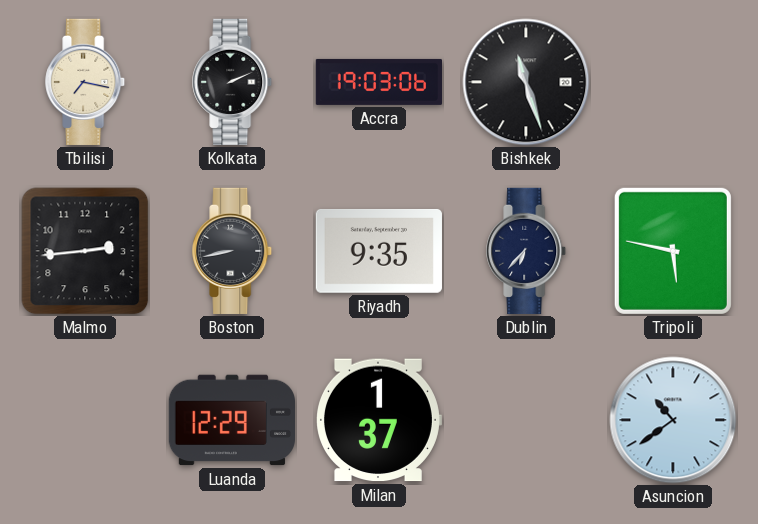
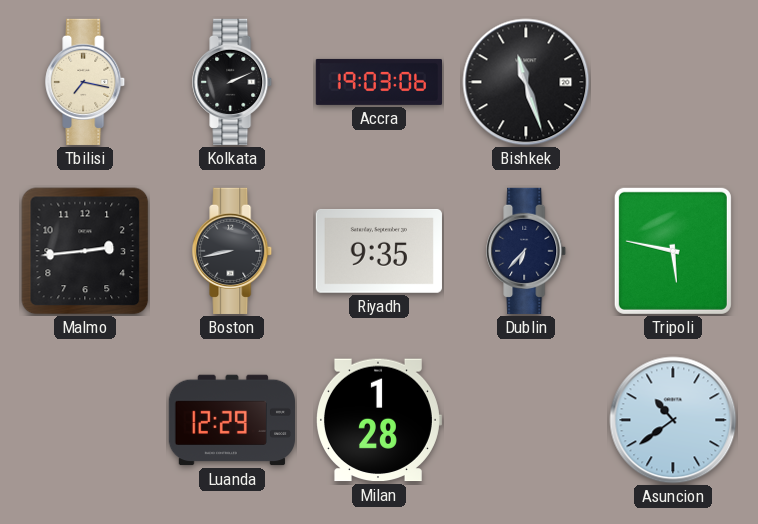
Milan: 1:37 -> 1:28
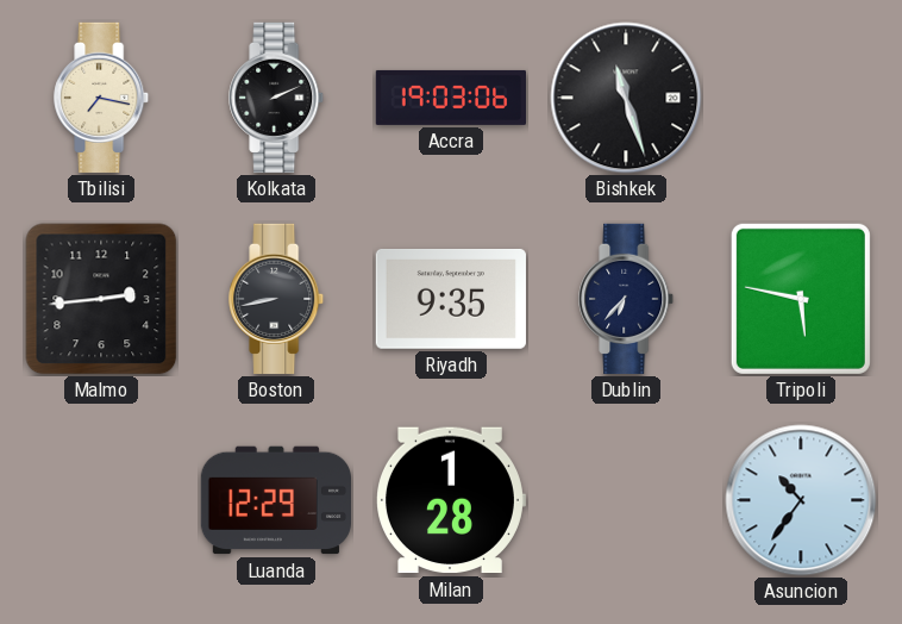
Asuncion: 10:39 -> 10:36
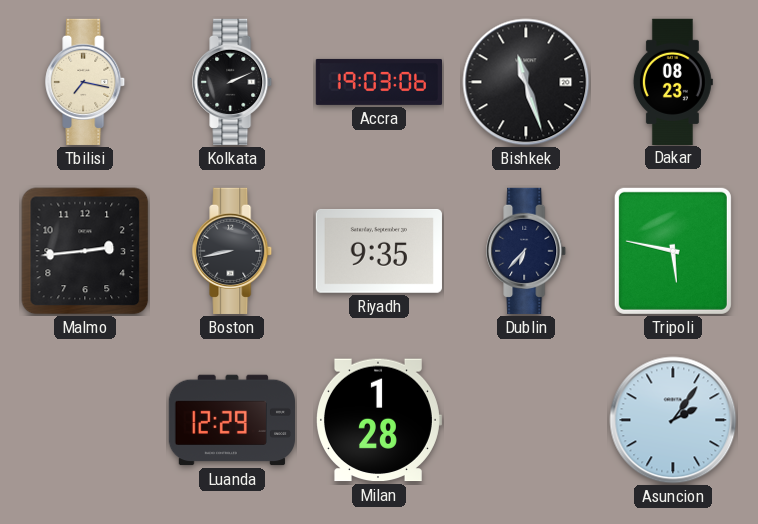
Dakar: none -> 08:23
Asuncion: 10:36 -> 2:06
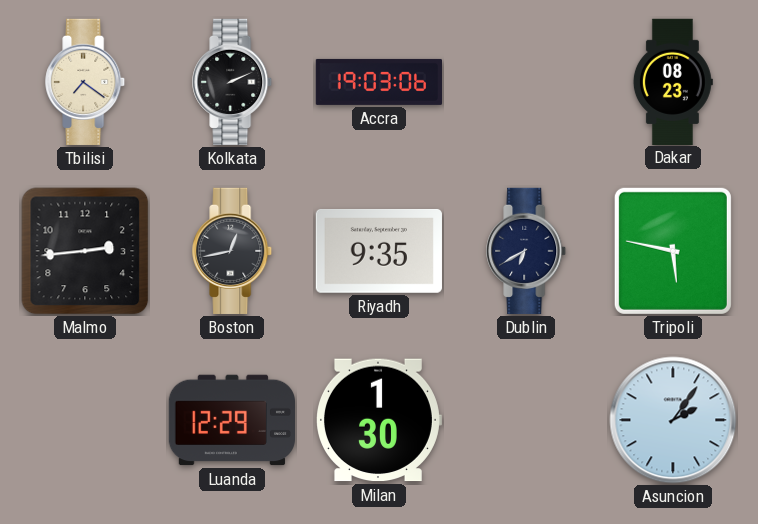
Tbilisi: 7:17 -> 7:21
Bishkek: 11:27 -> none
Boston: 8:43 -> 12:43
Dublin: 6:37 -> 6:40
Milan: 1:28 -> 1:30
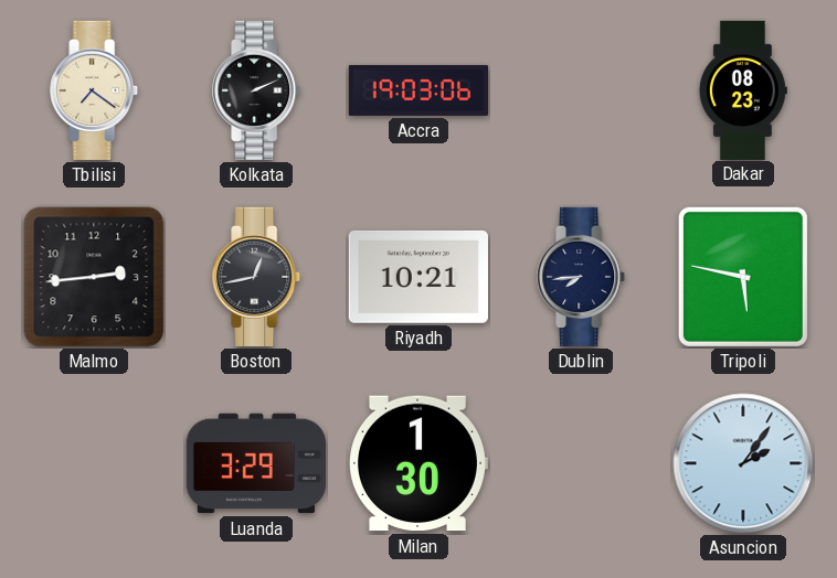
Riyadh: 9:35 -> 10:21
Dublin: 6:40 -> 7:44
Luanda: 12:29 -> 3:29
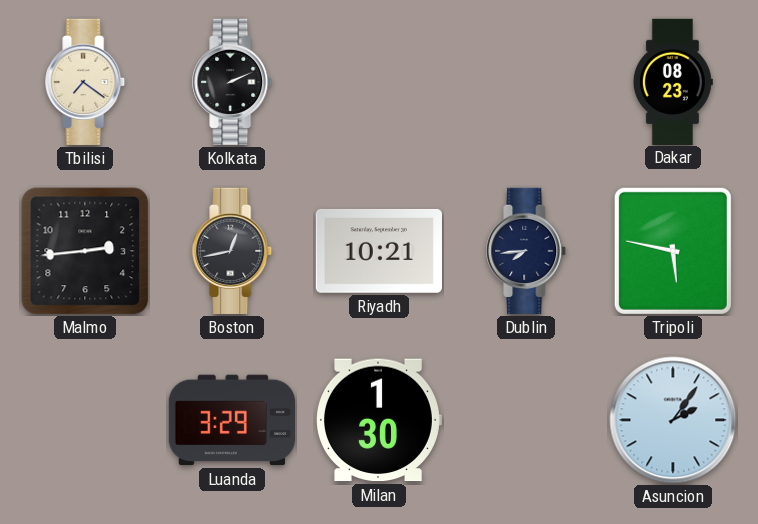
Accra: 19:03 -> none
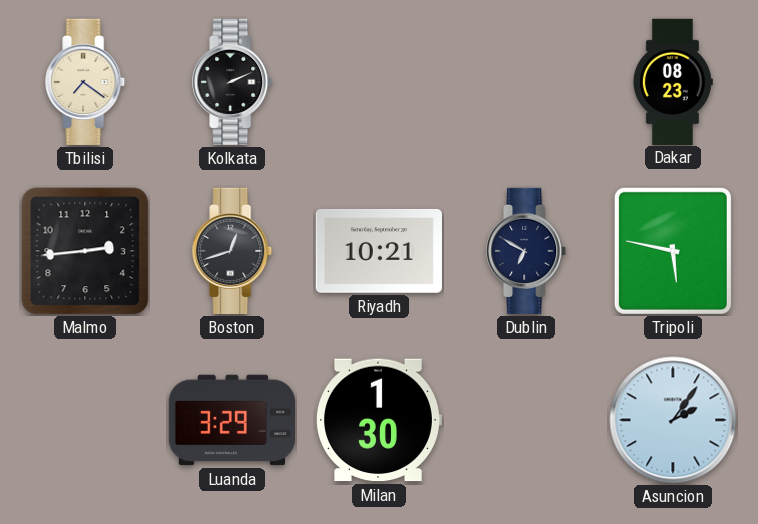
Boston: 12:43 -> 12:42
Dublin: 7:44 -> 6:50
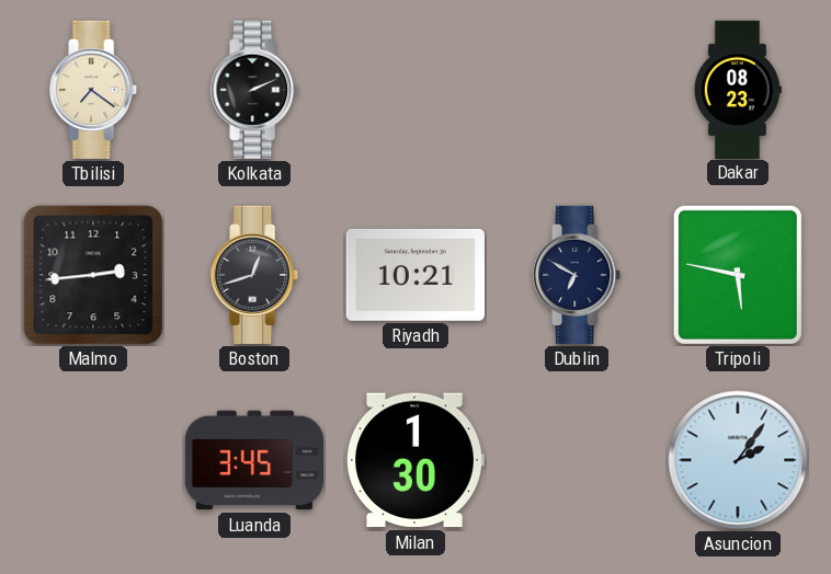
Luanda: 3:29 -> 3:45
